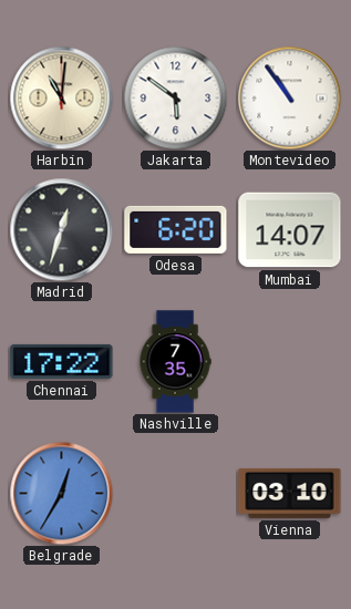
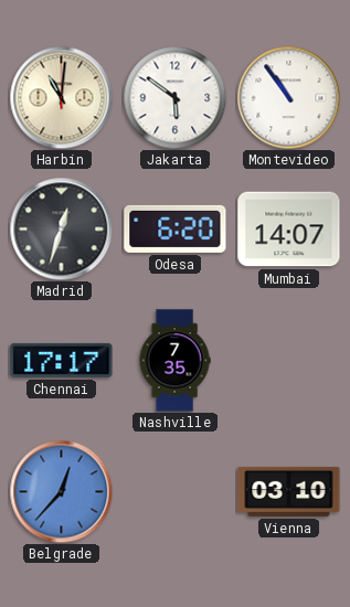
Chennai: 17:22 -> 17:17
Belgrade: 12:35 -> 12:37
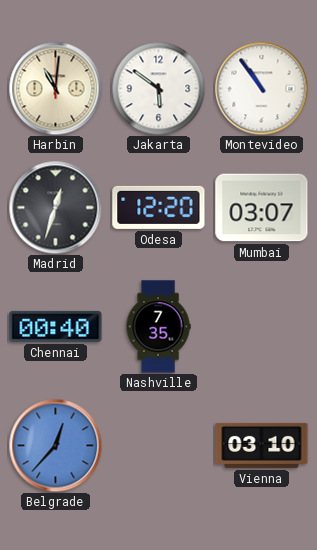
Odesa: 6:20 -> 12:20
Mumbai: 14:07 -> 03:07
Chennai: 17:17 -> 00:40
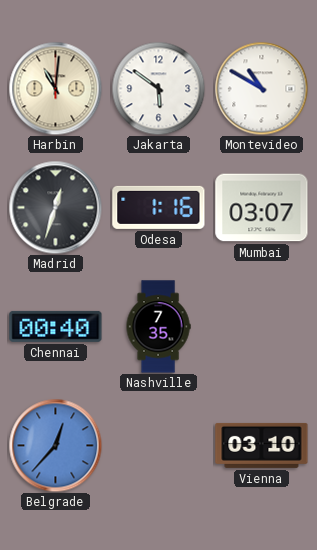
Montevideo: 10:54 -> 10:50
Odesa: 12:20 -> 1:16
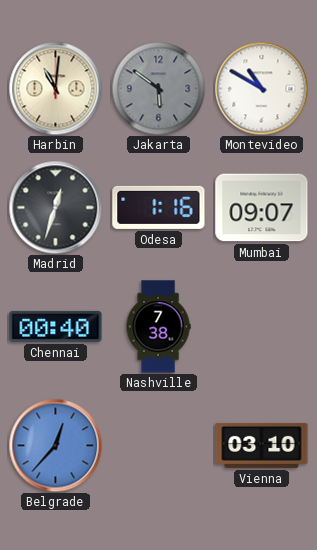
Jakarta dial: white -> grey
Mumbai: 03:07 -> 09:07
Nashville: 7:35 -> 7:38
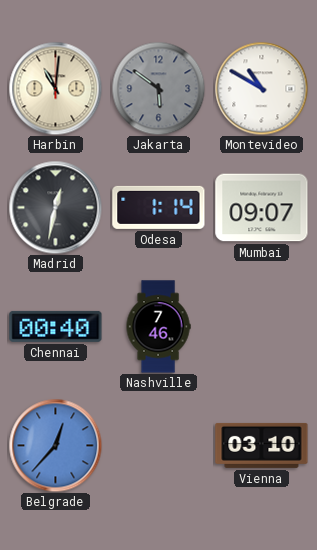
Madrid: 12:33 -> 12:32
Odesa: 1:16 -> 1:14
Nashville: 7:38 -> 7:46
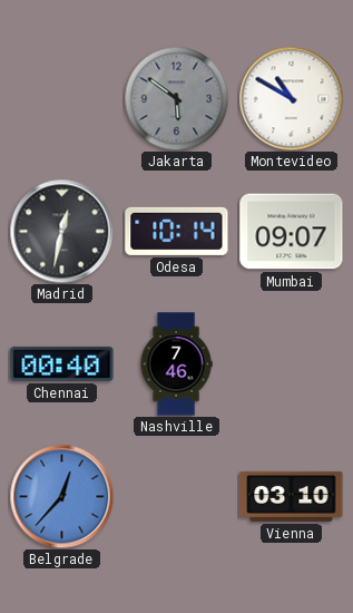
Harbin: 11:01 -> none
Odesa: 1:14 -> 10:14
